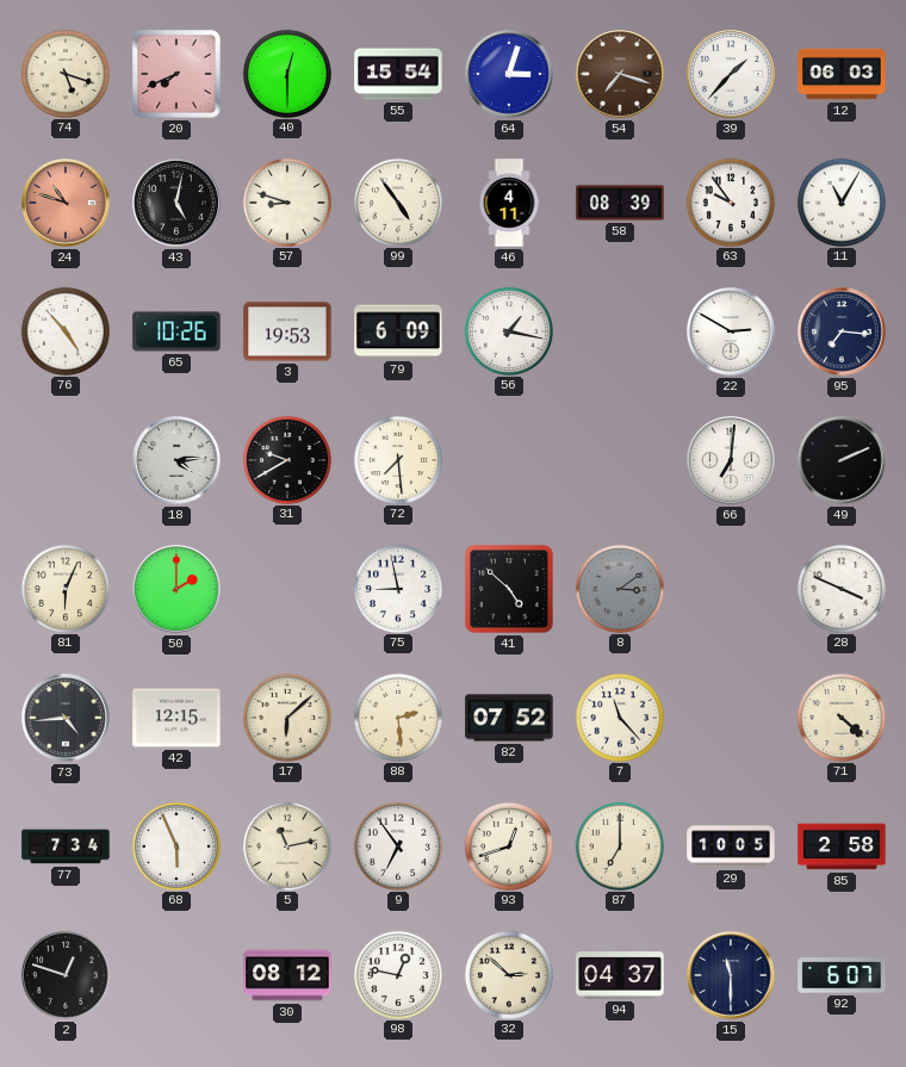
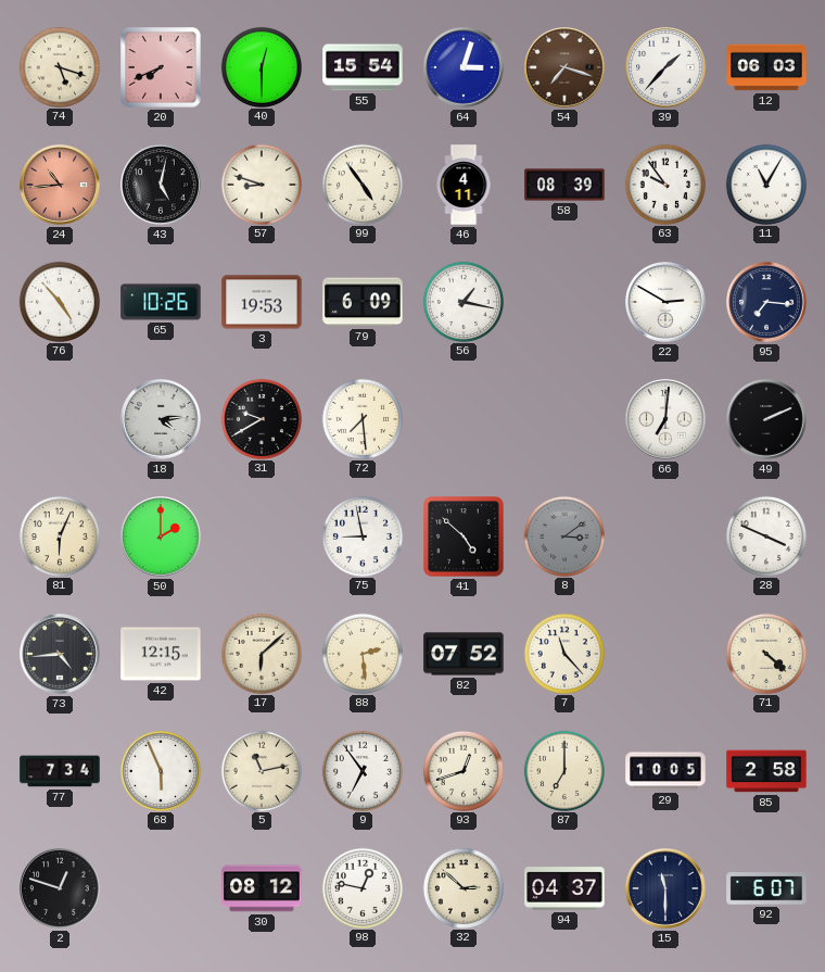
24: 10:48 -> 10:44
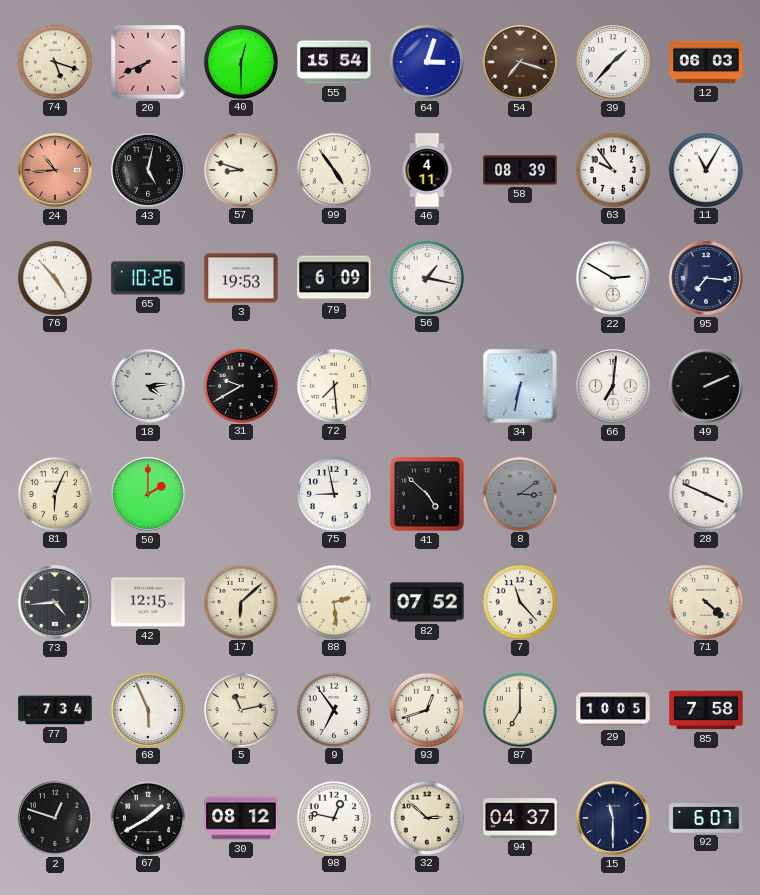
34: none -> 6:32
85: 2:58 -> 7:58
67: none -> 1:40
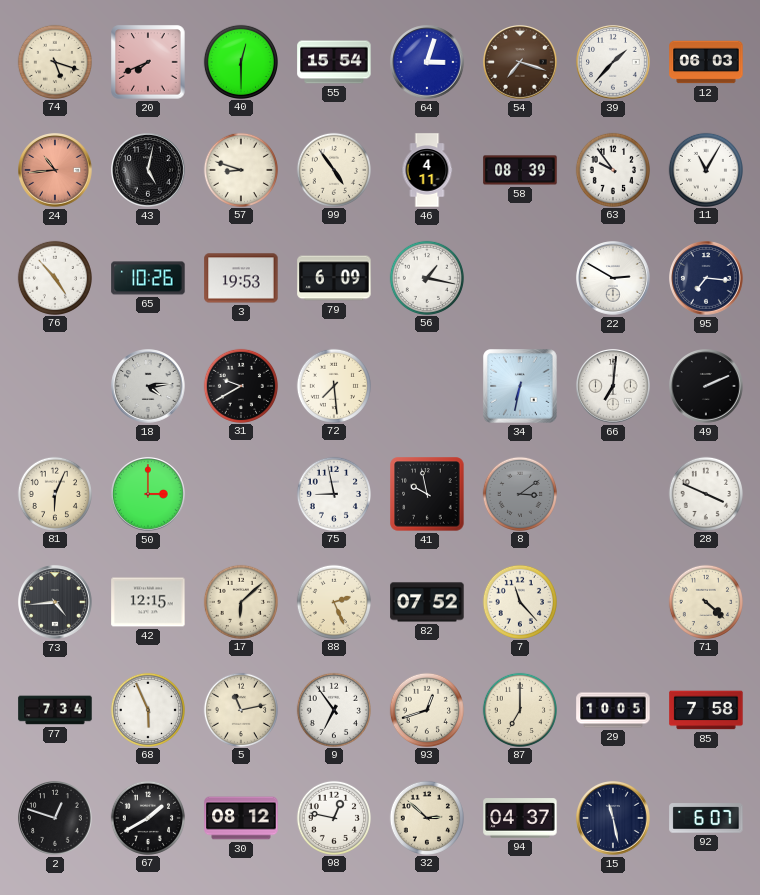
50: 2:00 -> 3:00
41: 4:52 -> 9:58
88: 2:29 -> 2:26
15: 11:30 -> 11:28
